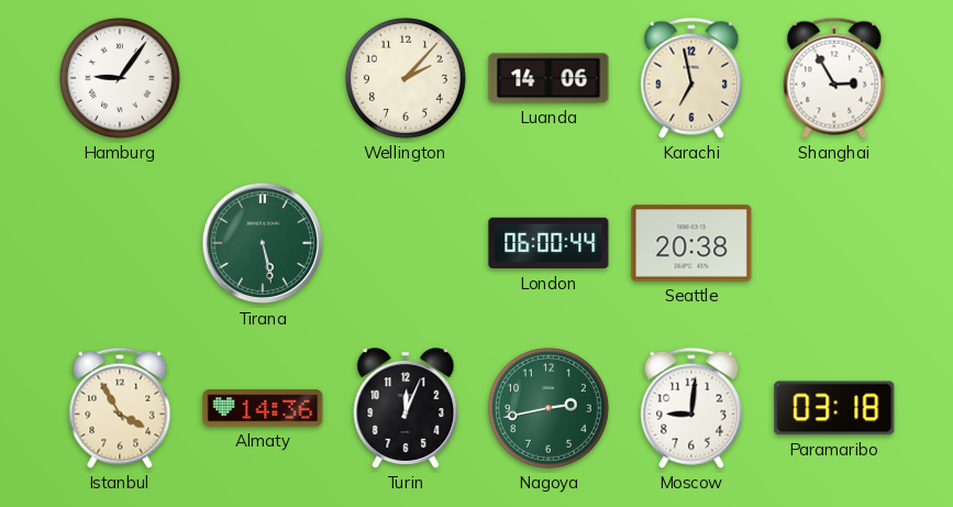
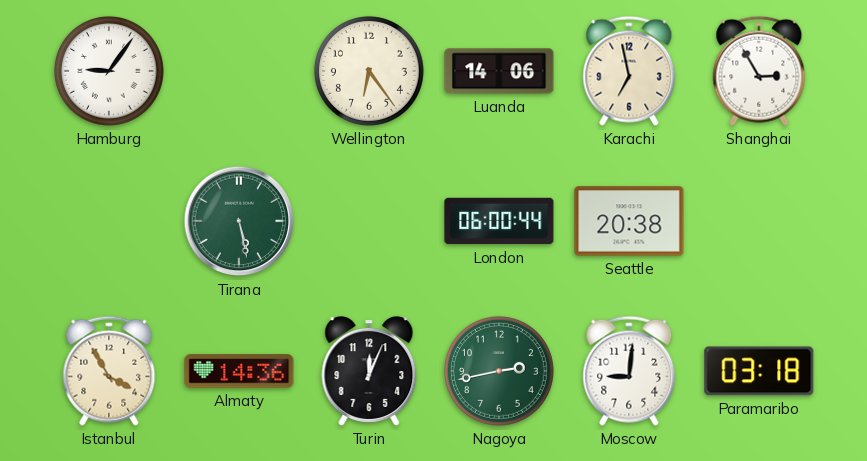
Wellington: 2:07 -> 6:24
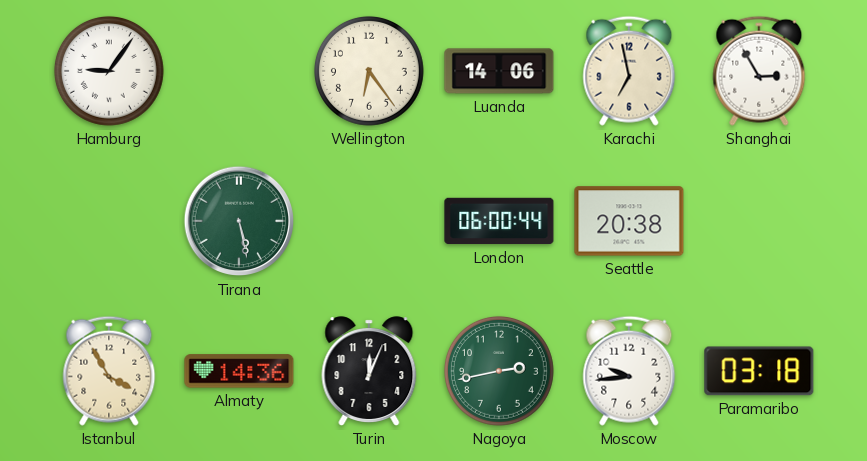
Moscow: 9:01 -> 9:44
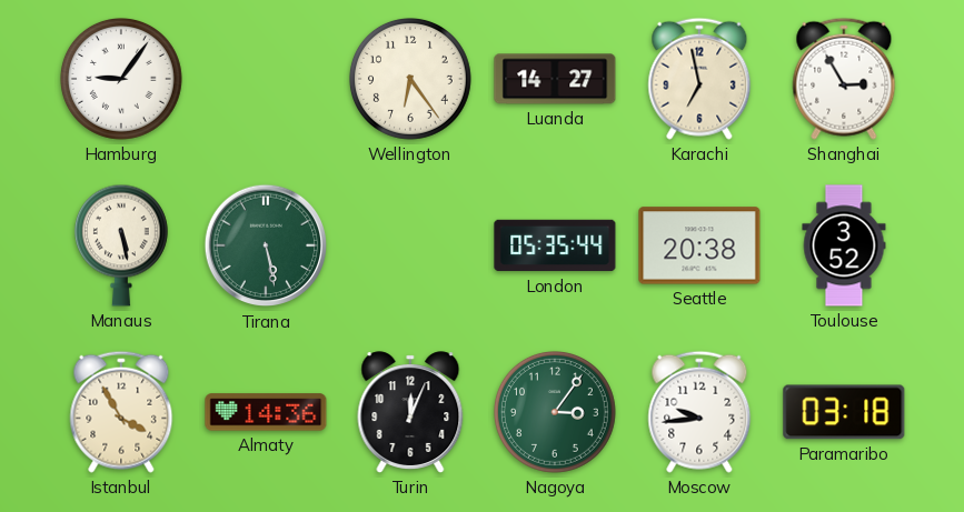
Luanda: 14:06 -> 14:27
Manaus: none -> 5:28
London: 06:00 -> 05:35
Toulouse: none -> 3:52
Nagoya: 2:43 -> 3:06
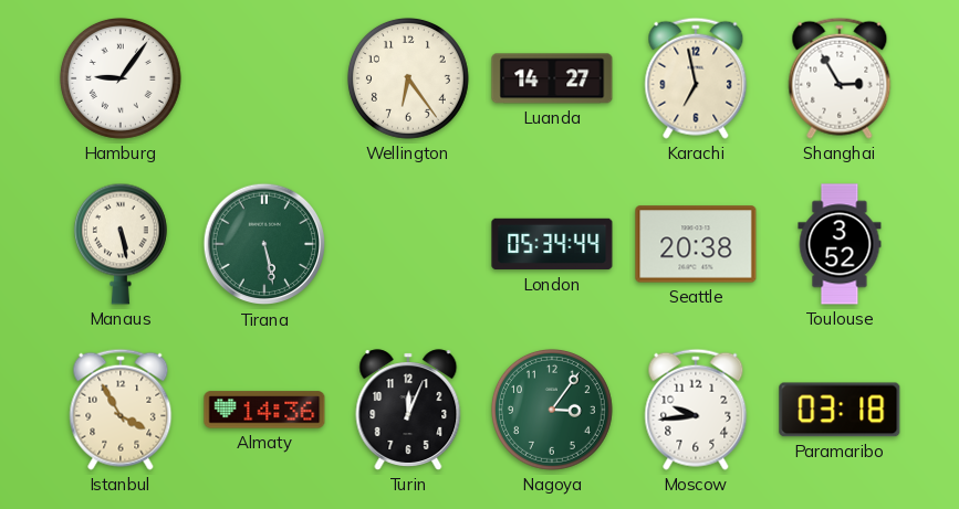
London: 05:35 -> 05:34
